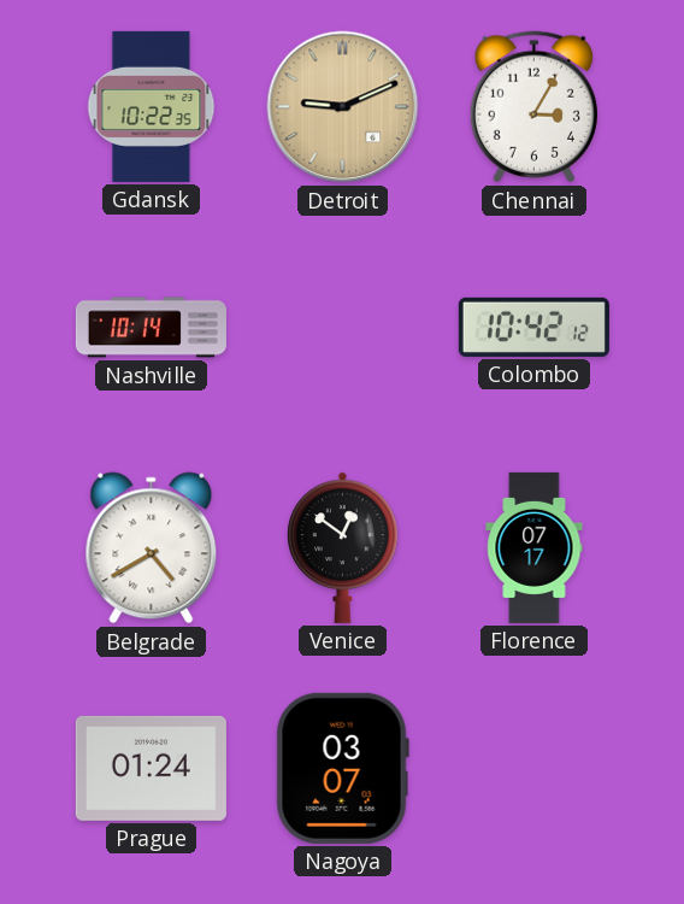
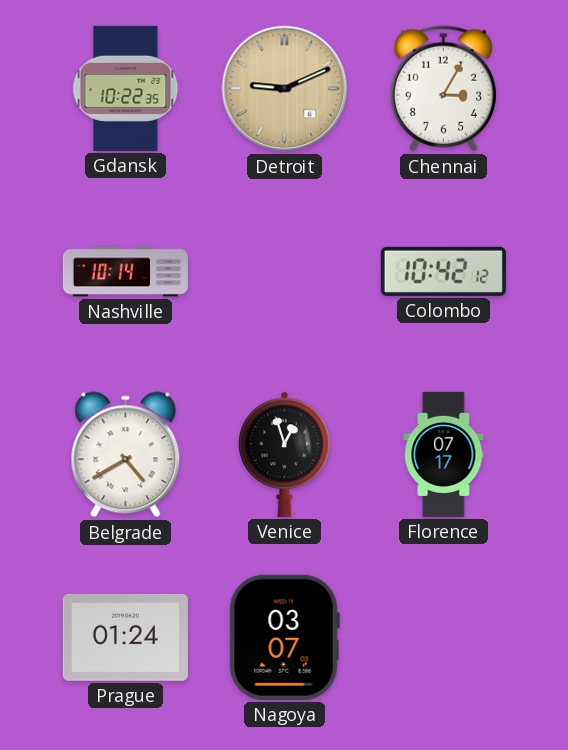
Venice: 12:51 -> 12:57
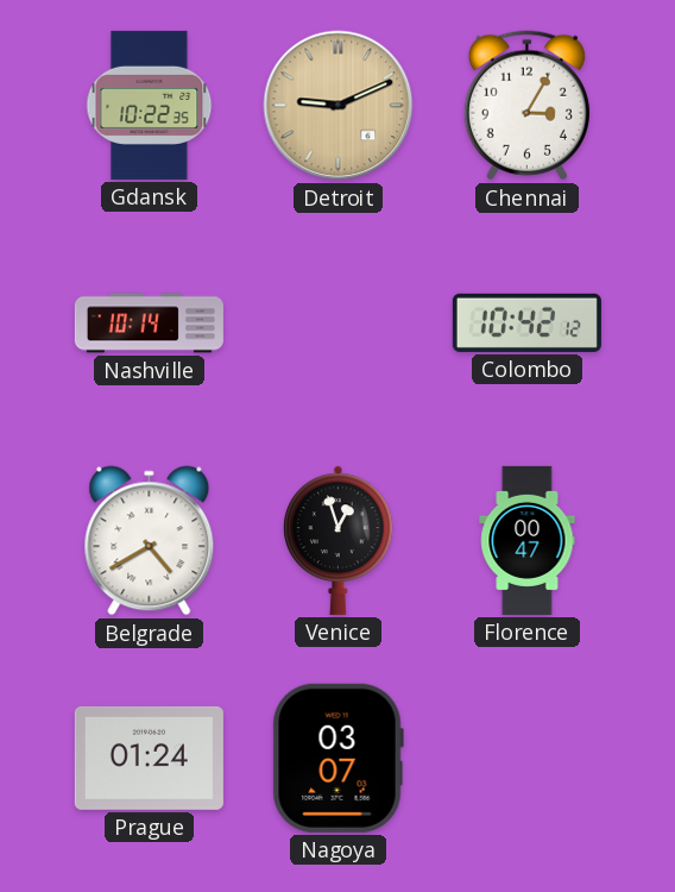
Florence: 07:17 -> 00:47
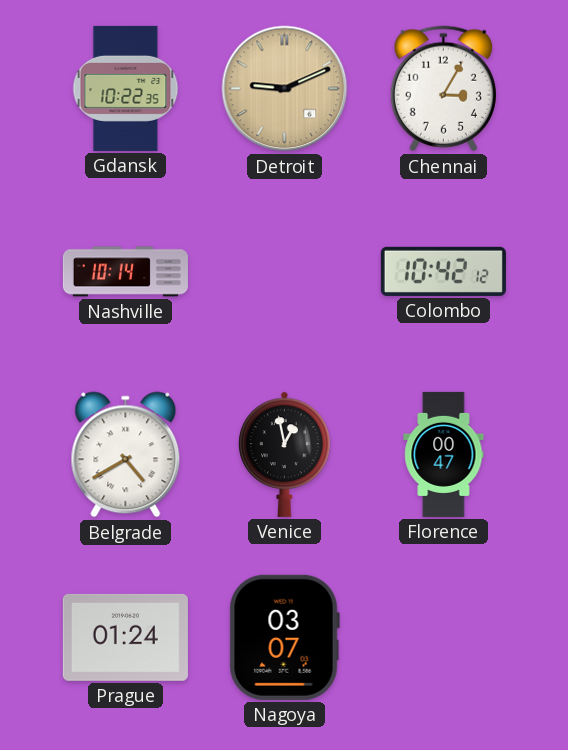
Venice: 12:57 -> 12:58
